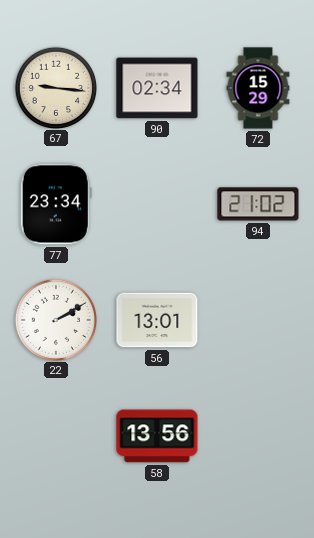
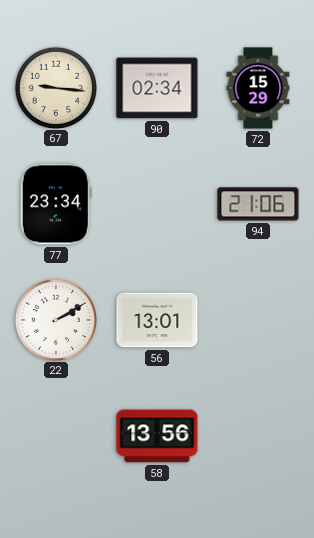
94: 21:02 -> 21:06
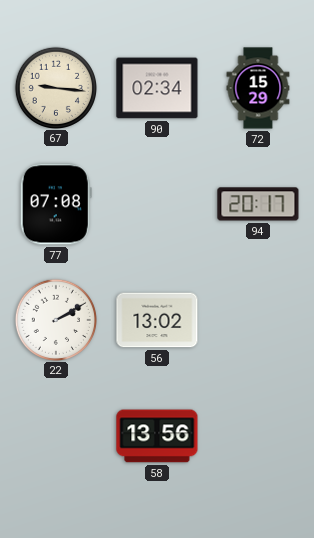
77: 23:34 -> 07:08
94: 21:06 -> 20:17
56: 13:01 -> 13:02
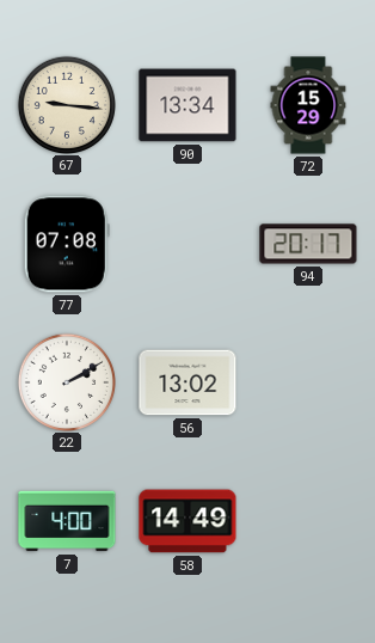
90: 02:34 -> 13:34
7: none -> 4:00
58: 13:56 -> 14:49
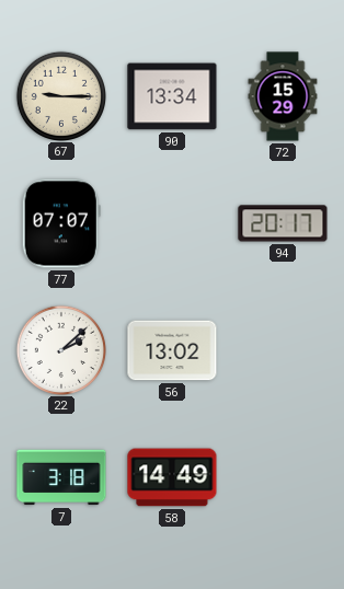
67: 9:16 -> 9:15
77: 07:08 -> 07:07
22: 2:10 -> 2:08
7: 4:00 -> 3:18
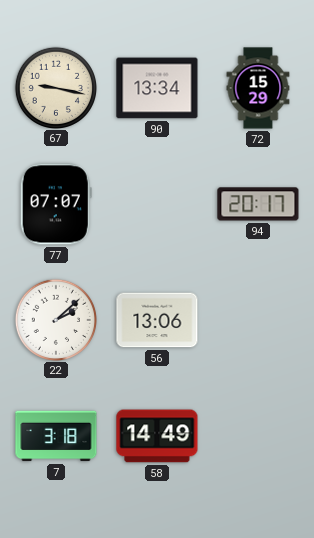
67: 9:15 -> 9:17
56: 13:02 -> 13:06
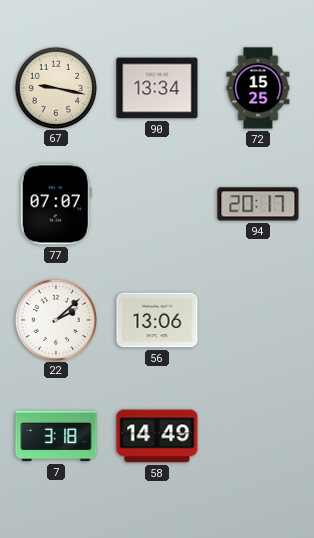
72: 15:29 -> 15:25
